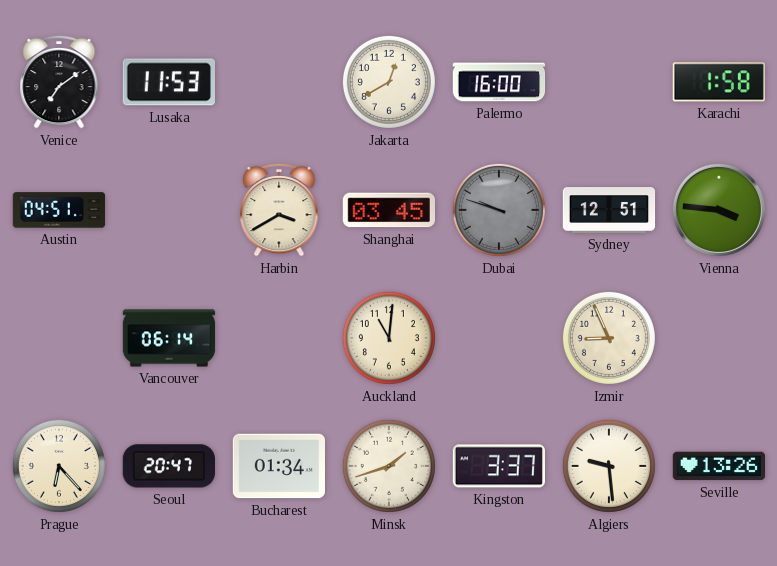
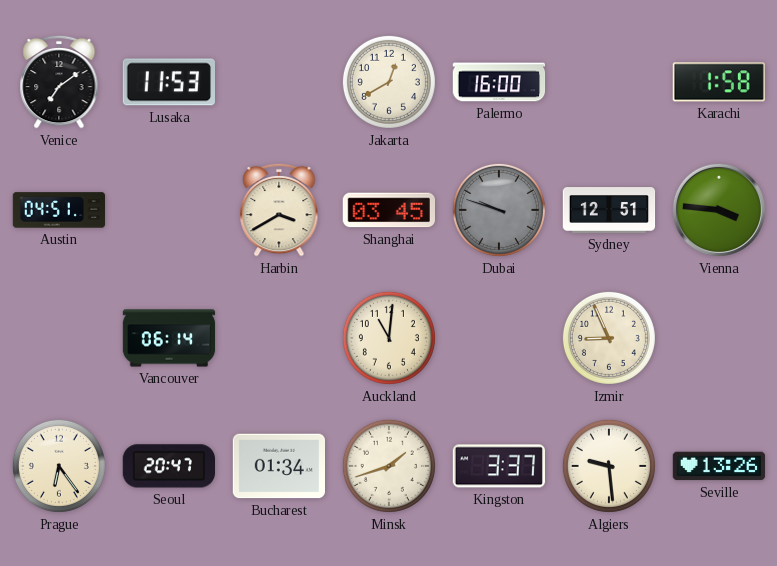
Prague: 6:23 -> 6:24
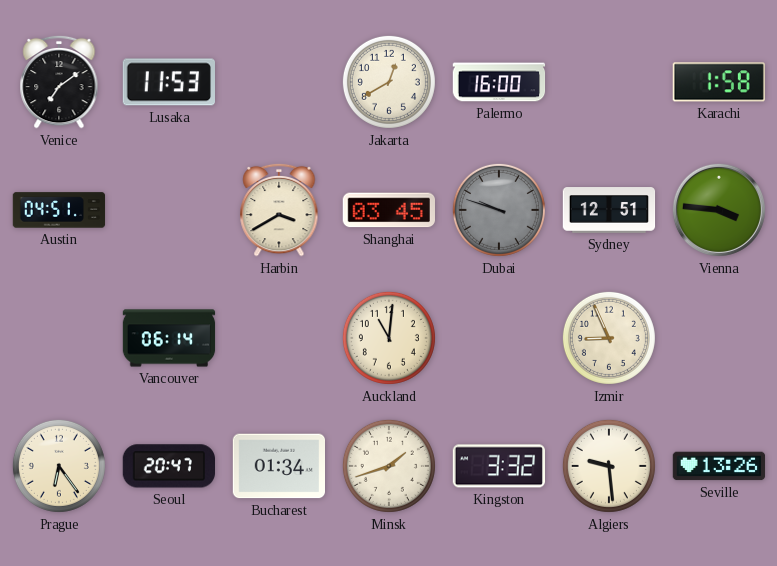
Kingston: 3:37 -> 3:32
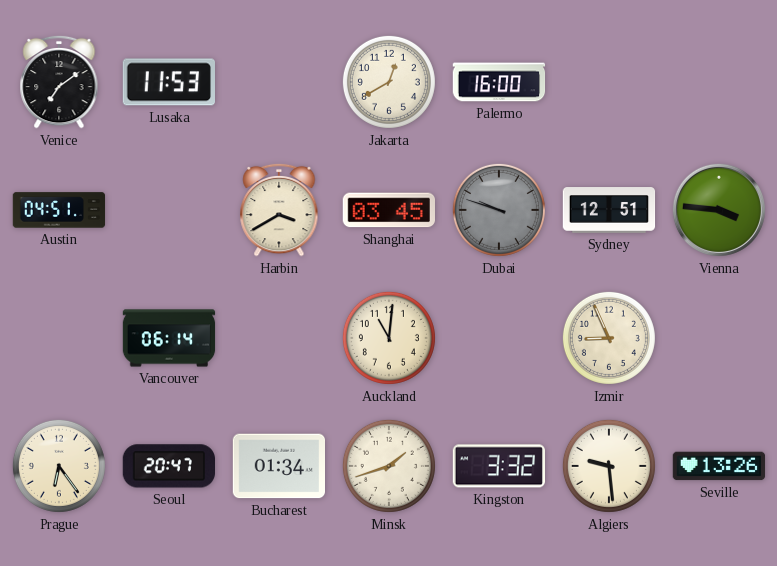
Karachi: 1:58 -> none
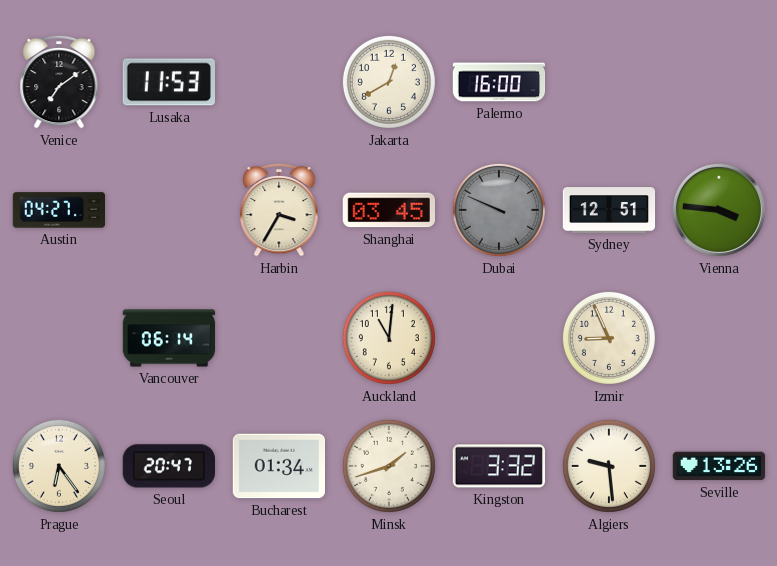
Austin: 04:51 -> 04:27
Harbin: 3:40 -> 3:35
Dubai: 9:48 -> 9:49
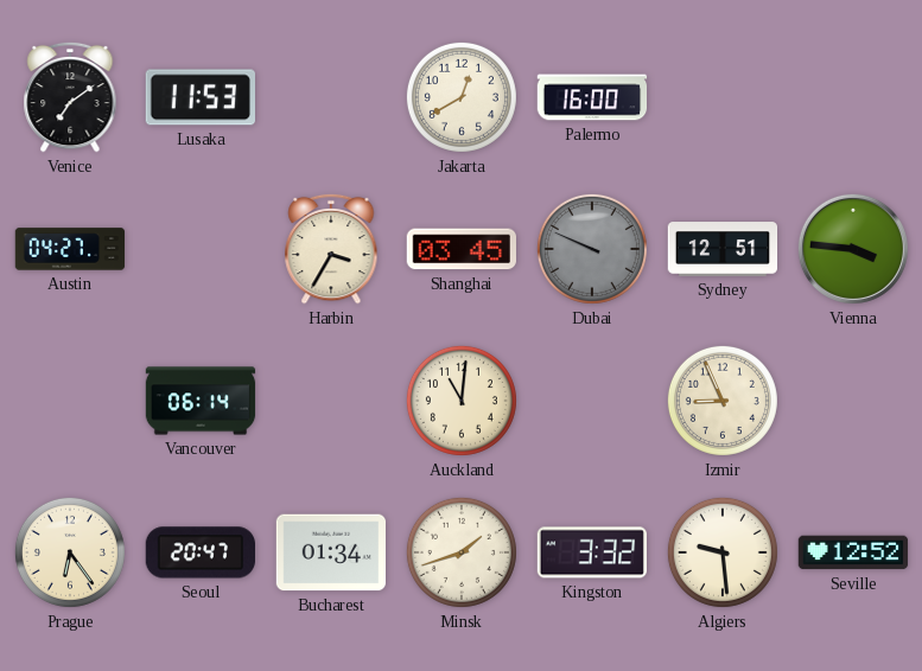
Seville: 13:26 -> 12:52
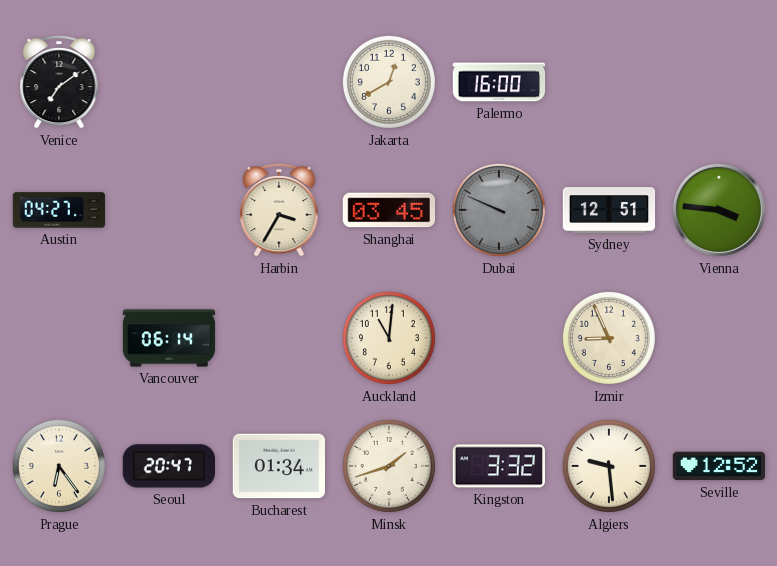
Lusaka: 11:53 -> none
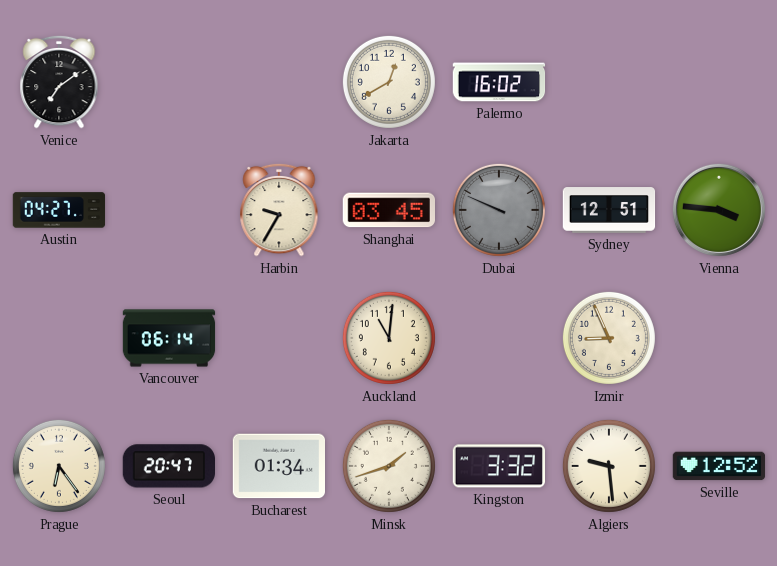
Palermo: 16:00 -> 16:02
Harbin: 3:35 -> 9:35
